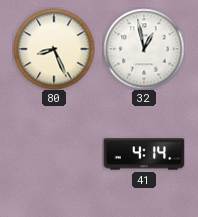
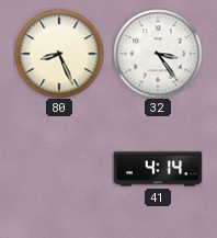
32: 12:58 -> 3:24
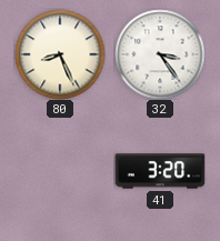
41: 4:14 -> 3:20
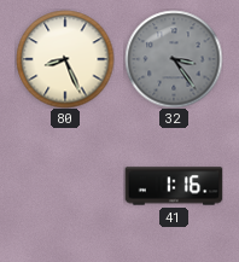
32 dial: white -> grey
41: 3:20 -> 1:16
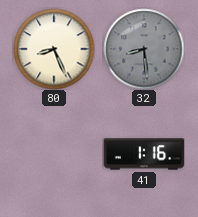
32: 3:24 -> 8:29
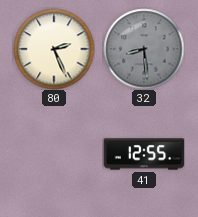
80: 8:26 -> 2:26
41: 1:16 -> 12:55
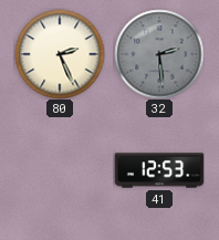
32: 8:29 -> 2:29
41: 12:55 -> 12:53
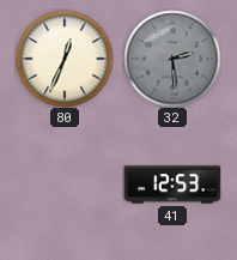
80: 2:26 -> 12:34
